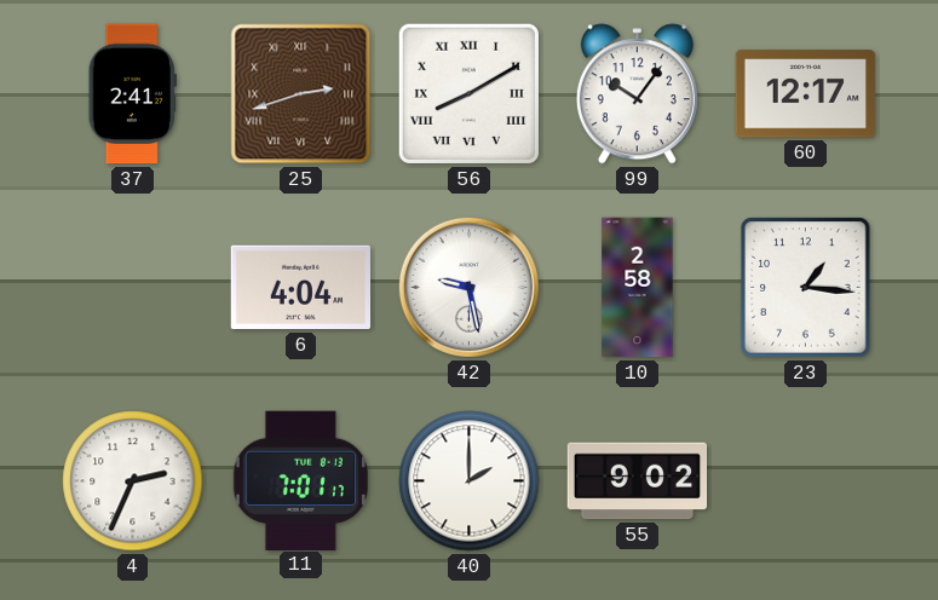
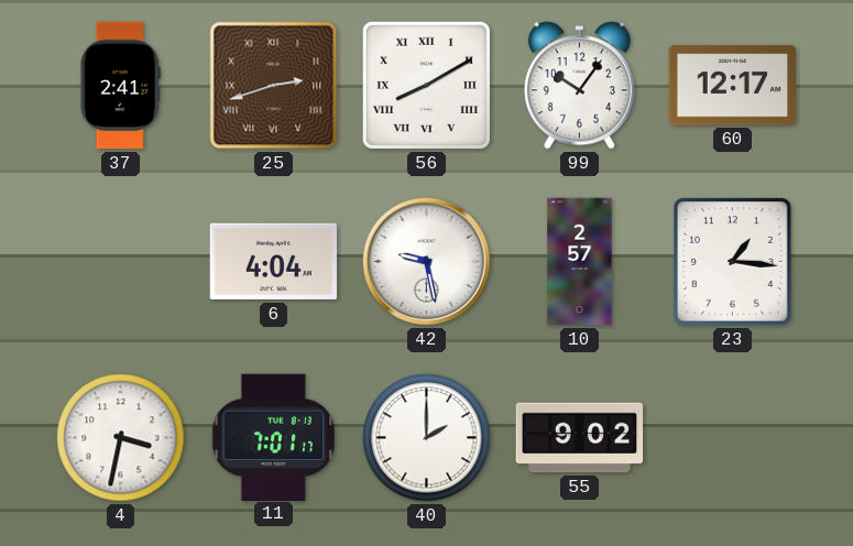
10: 2:58 -> 2:57
4: 2:34 -> 3:32
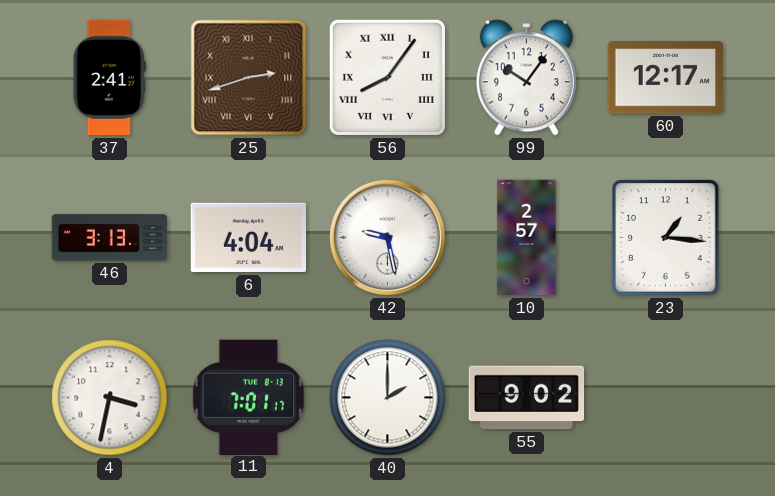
56: 8:10 -> 8:06
46: none -> 3:13
